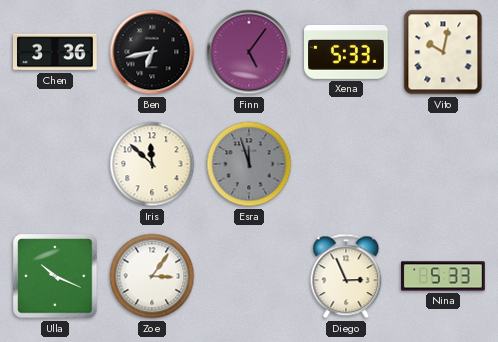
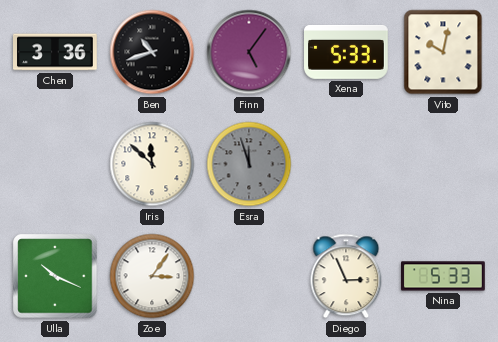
Ben: 6:43 -> 10:42
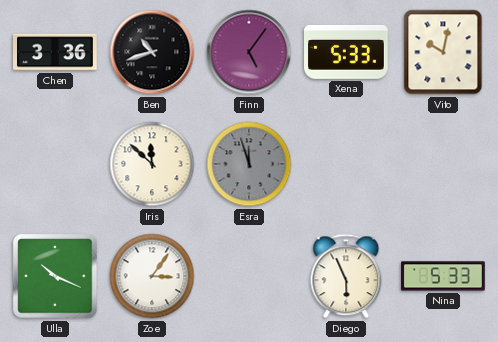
Diego: 2:56 -> 5:56
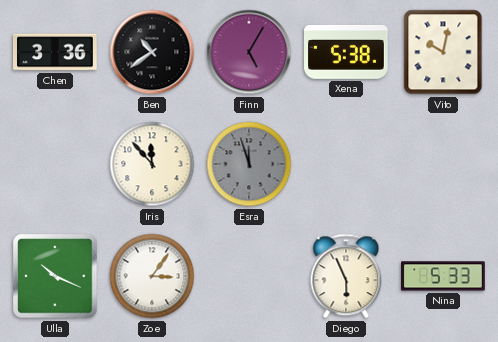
Ben: 10:42 -> 10:39
Finn: 5:06 -> 5:05
Xena: 5:33 -> 5:38
Iris: 11:52 -> 11:53
